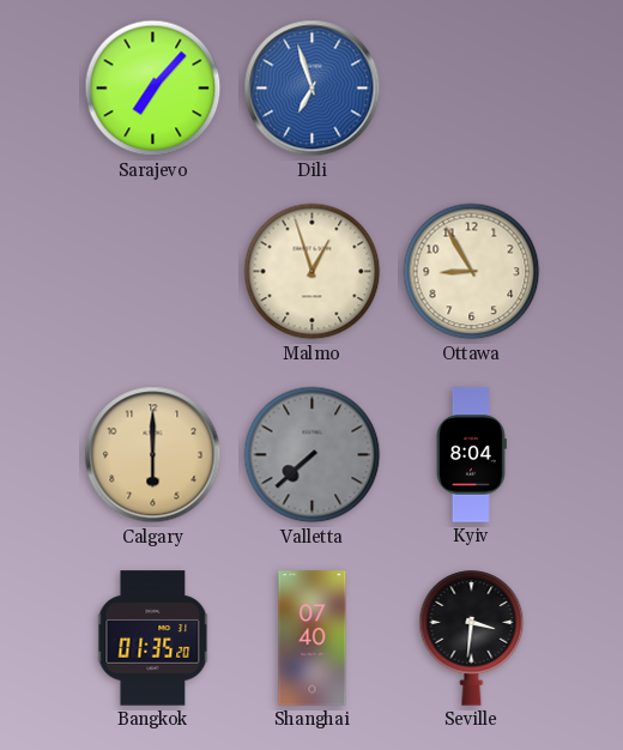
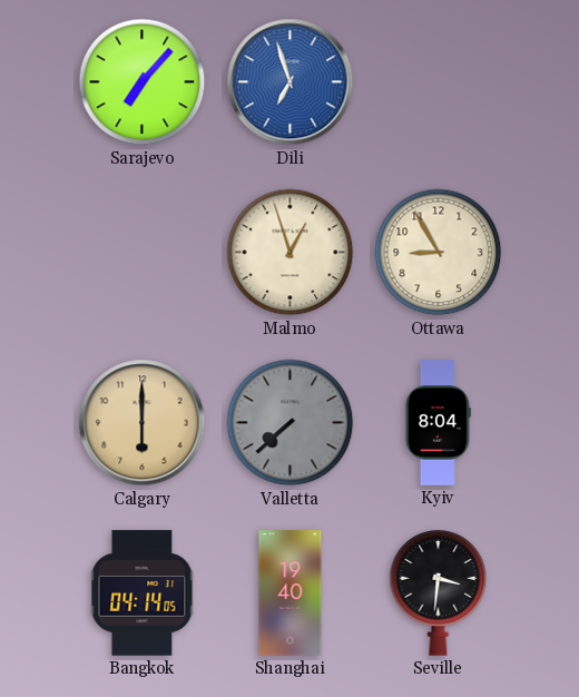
Bangkok: 01:35 -> 04:14
Shanghai: 07:40 -> 19:40
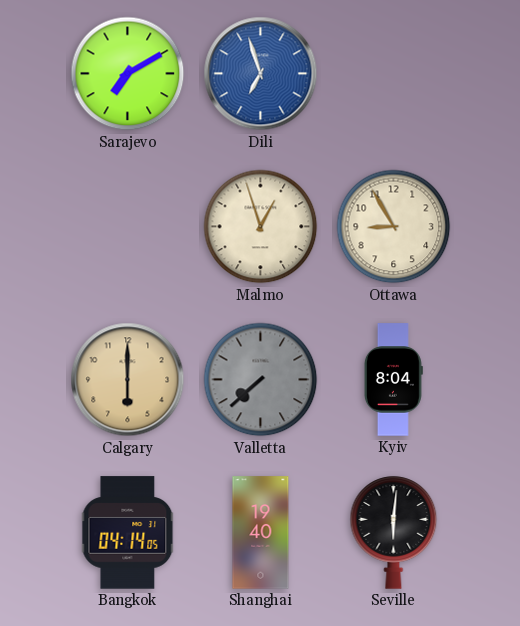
Sarajevo: 7:07 -> 7:10
Seville: 3:31 -> 6:01
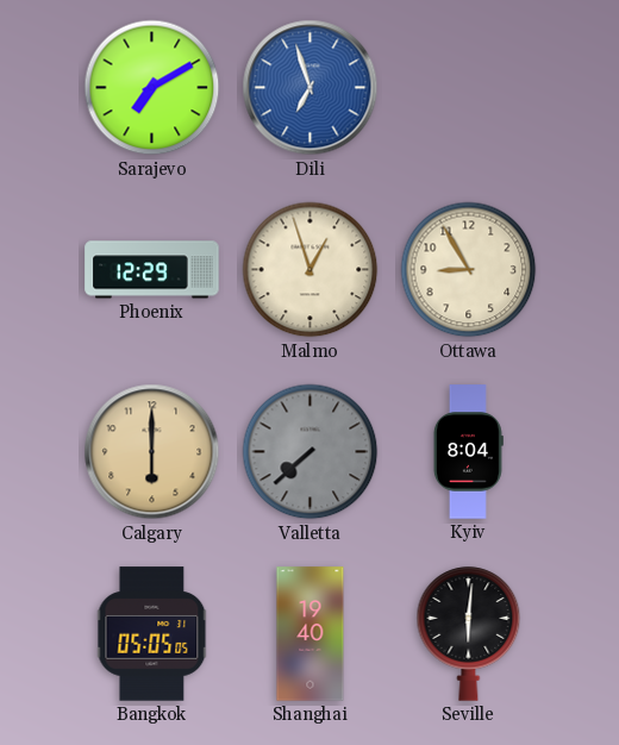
Phoenix: none -> 12:29
Bangkok: 04:14 -> 05:05
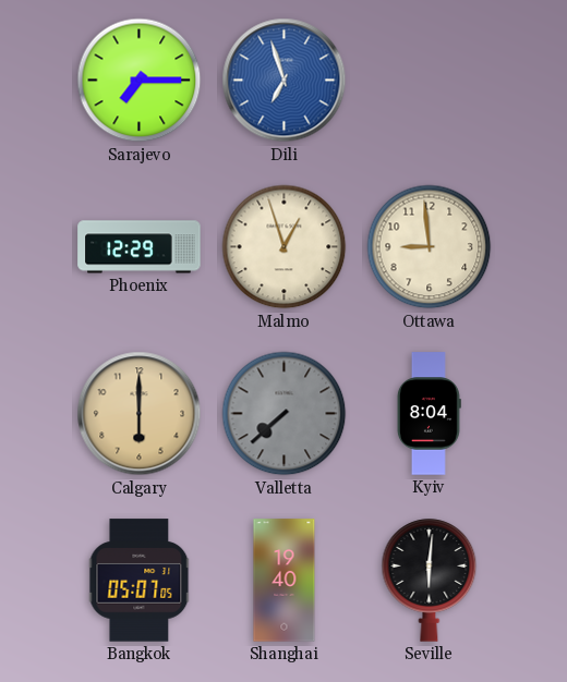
Sarajevo: 7:10 -> 7:15
Ottawa: 8:55 -> 8:59
Bangkok: 05:05 -> 05:07
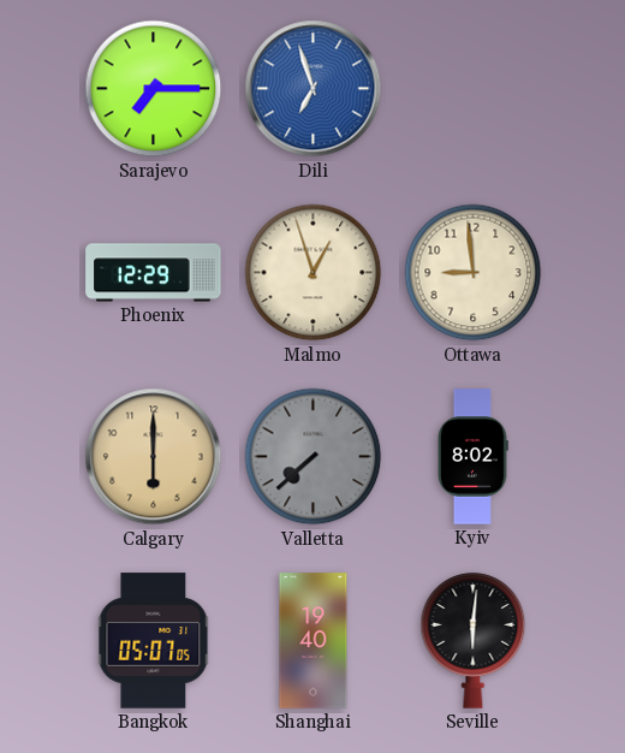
Kyiv: 8:04 -> 8:02
